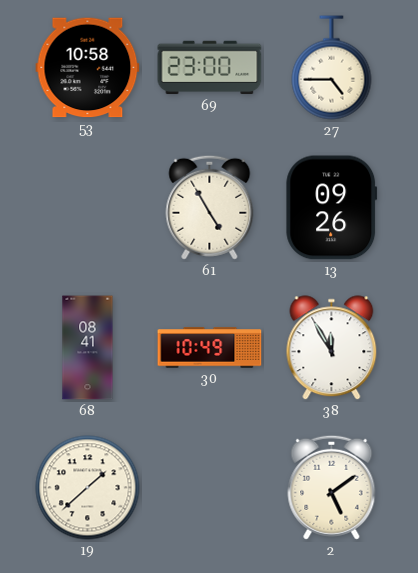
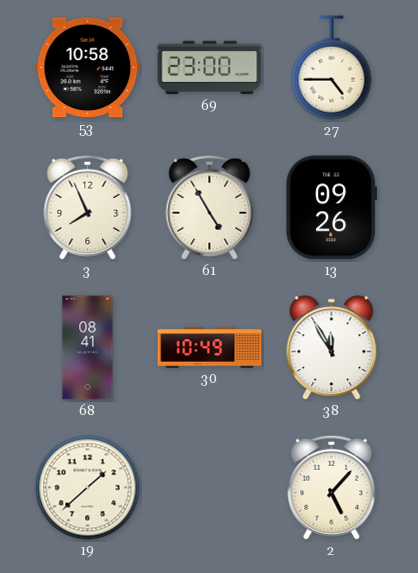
3: none -> 7:56
2: 5:09 -> 5:07
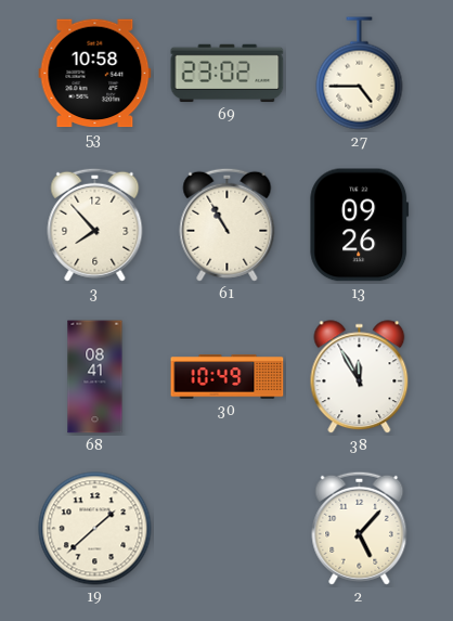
69: 23:00 -> 23:02
3: 7:56 -> 7:53
61: 4:55 -> 10:55
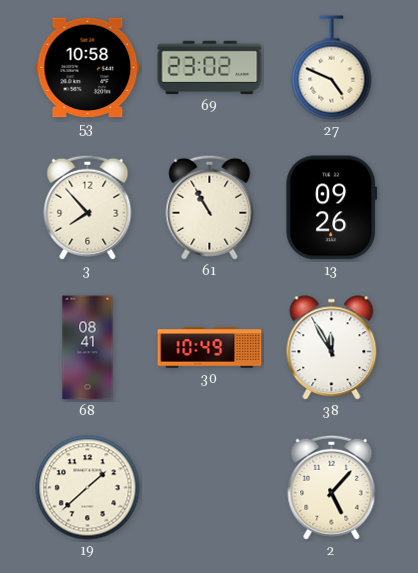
27: 4:45 -> 4:49
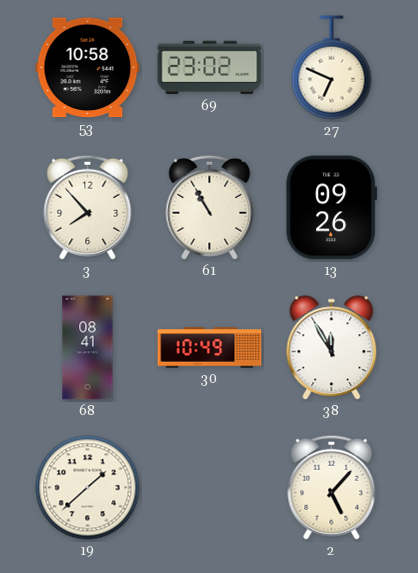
27: 4:49 -> 6:49
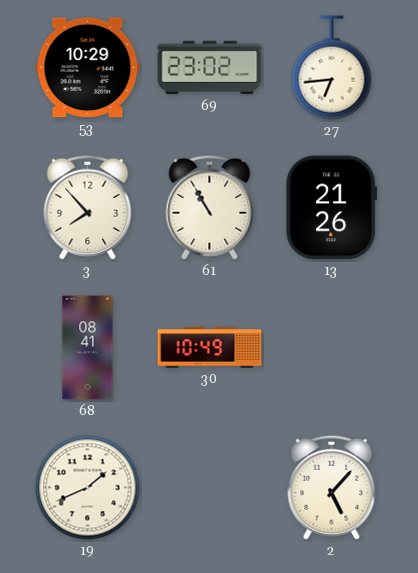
53: 10:58 -> 10:29
27: 6:49 -> 6:44
13: 09:26 -> 21:26
38: 11:55 -> none
19: 1:38 -> 1:41
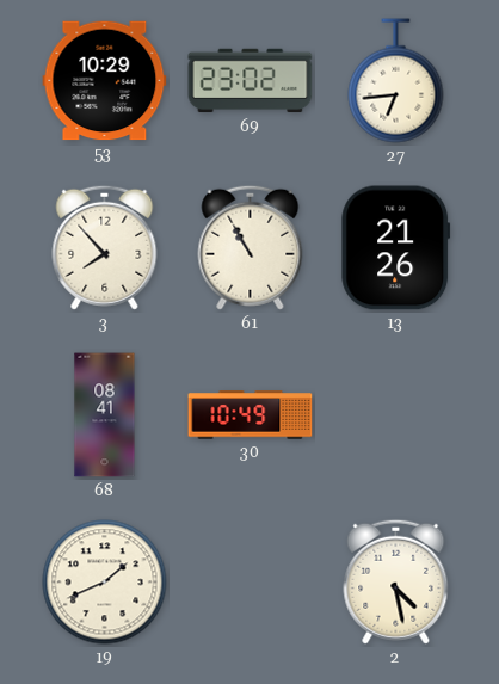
2: 5:07 -> 4:28
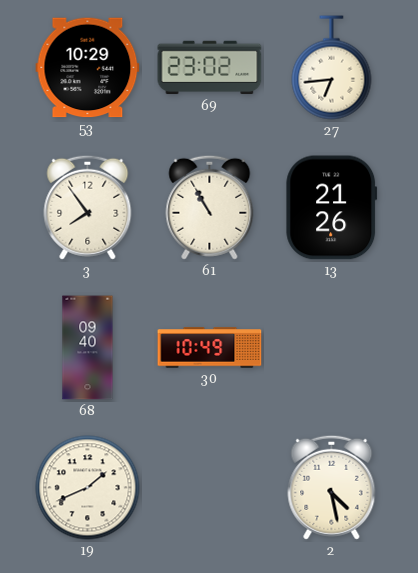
3: 7:53 -> 7:54
68: 08:41 -> 09:40
